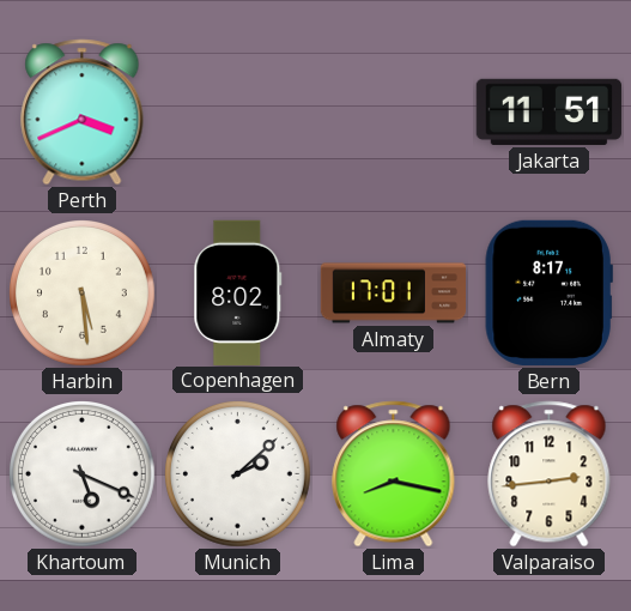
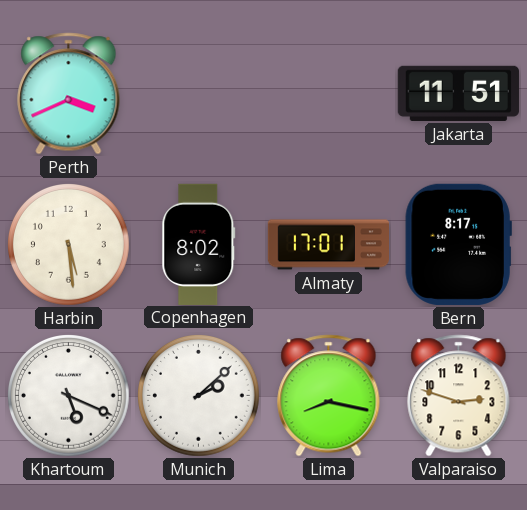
Valparaiso: 2:44 -> 2:48
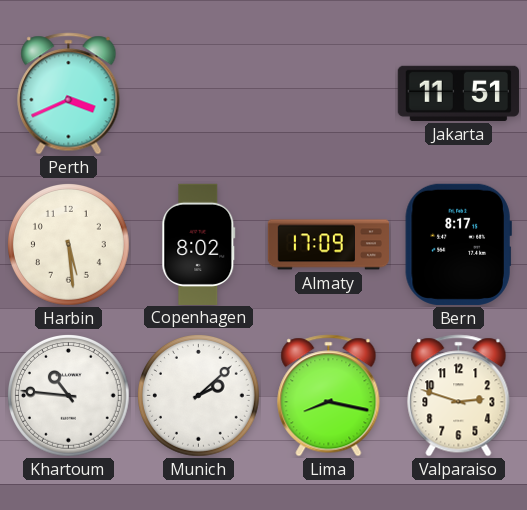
Almaty: 17:01 -> 17:09
Khartoum: 5:19 -> 10:46
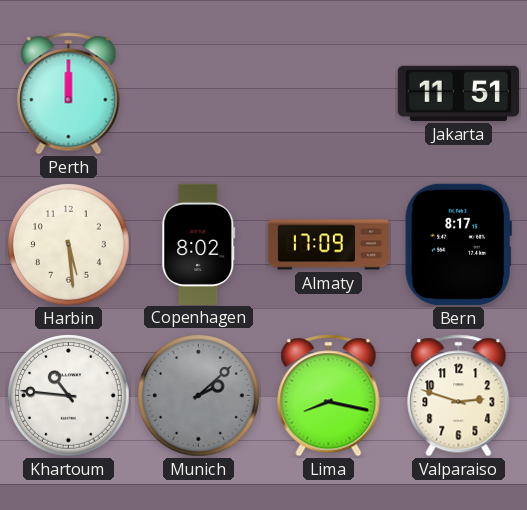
Perth: 3:41 -> 12:00
Munich dial: white -> grey
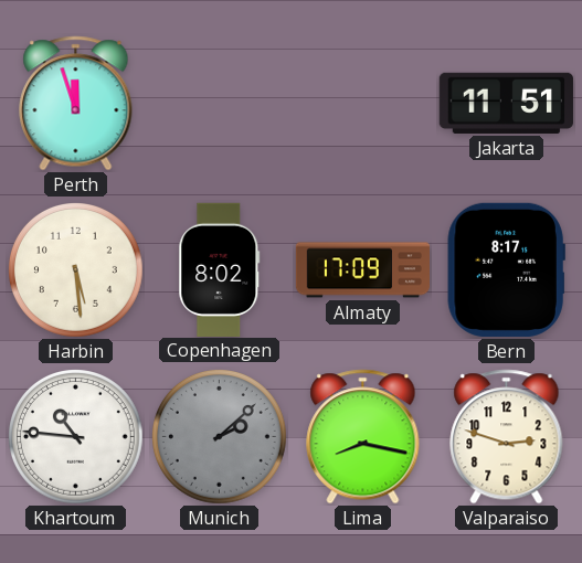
Perth: 12:00 -> 11:57
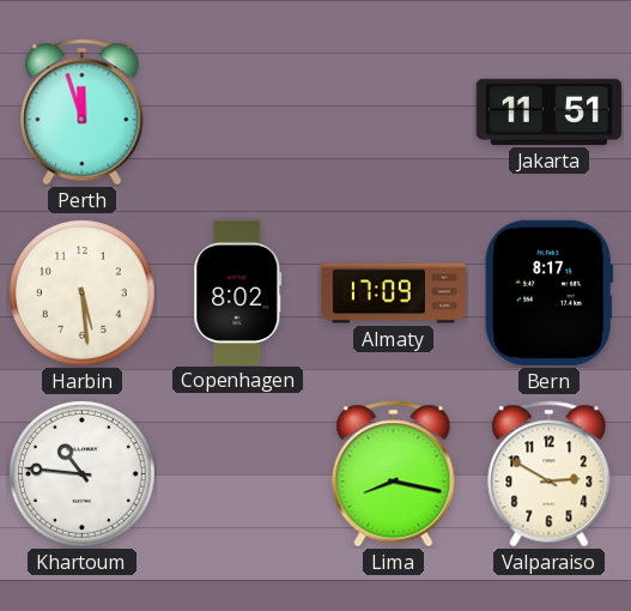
Munich: 2:08 -> none
Valparaiso: 2:48 -> 2:50
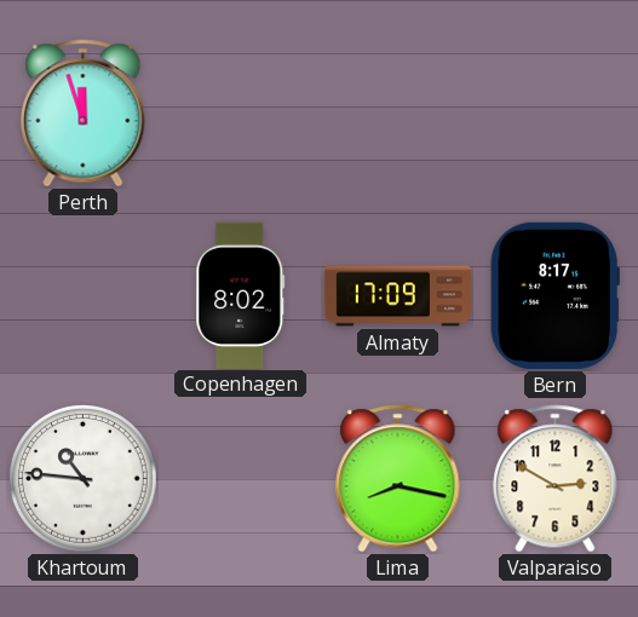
Jakarta: 11:51 -> none
Harbin: 5:29 -> none
